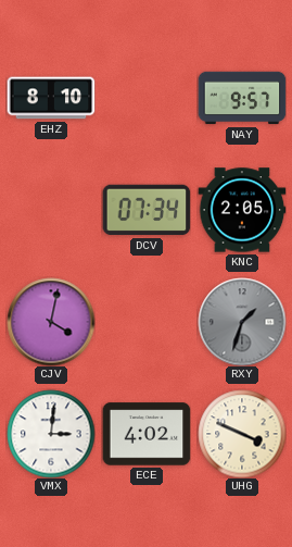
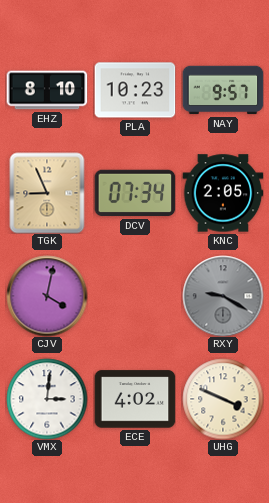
PLA: none -> 10:23
TGK: none -> 8:56
RXY: 1:33 -> 9:20
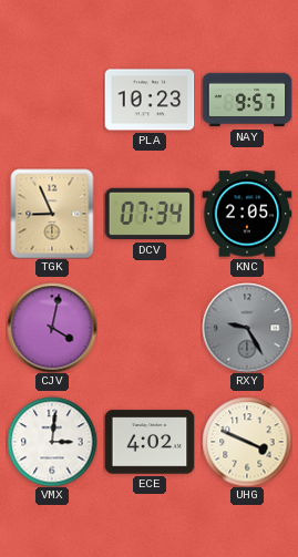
EHZ: 8:10 -> none
RXY: 9:20 -> 9:25
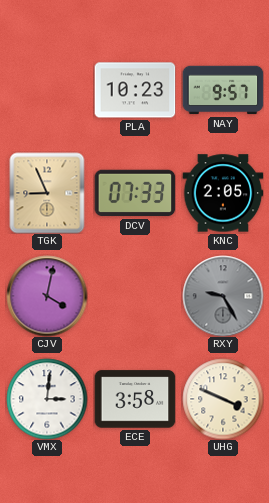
DCV: 07:34 -> 07:33
ECE: 4:02 -> 3:58
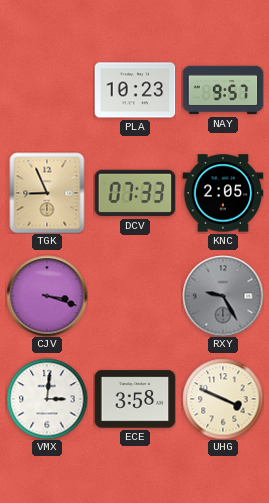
CJV: 4:02 -> 3:18
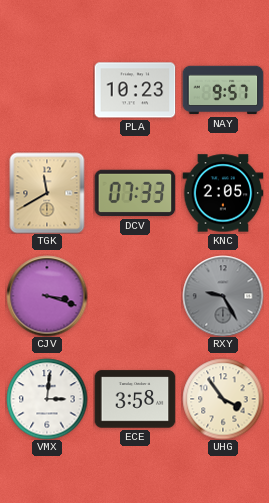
TGK: 8:56 -> 11:40
UHG: 3:49 -> 3:54
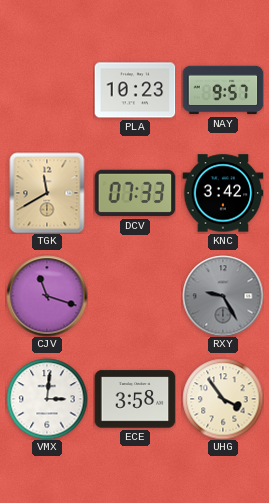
KNC: 2:05 -> 3:42
CJV: 3:18 -> 11:18
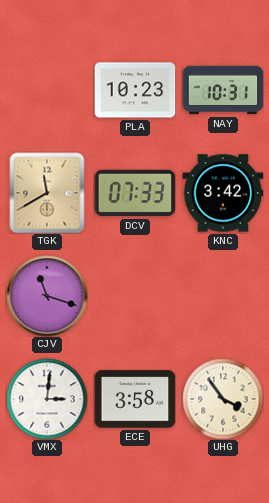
NAY: 9:57 -> 10:31
RXY: 9:25 -> none
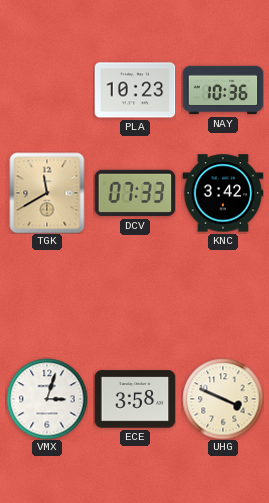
NAY: 10:31 -> 10:36
CJV: 11:18 -> none
VMX: 3:01 -> 3:03
UHG: 3:54 -> 3:49
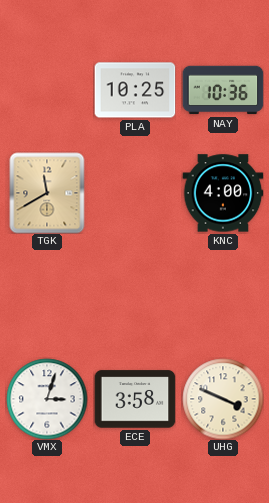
PLA: 10:23 -> 10:25
DCV: 07:33 -> none
KNC: 3:42 -> 4:00
